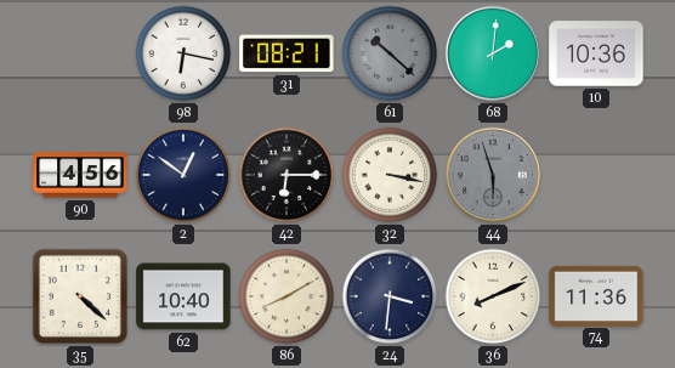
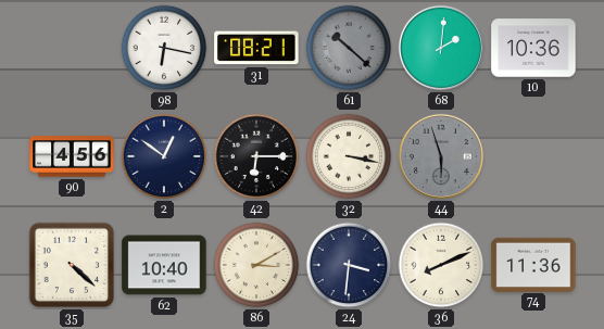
86: 8:10 -> 3:10
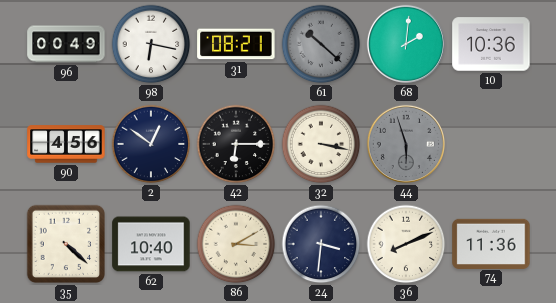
96: none -> 00:49
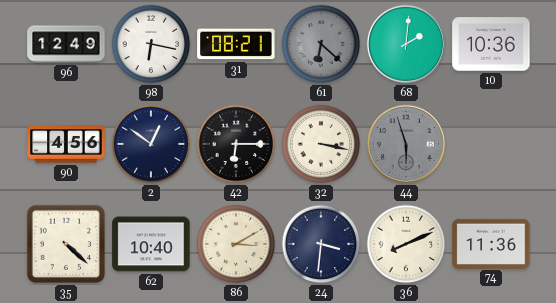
96: 00:49 -> 12:49
61: 10:22 -> 6:22
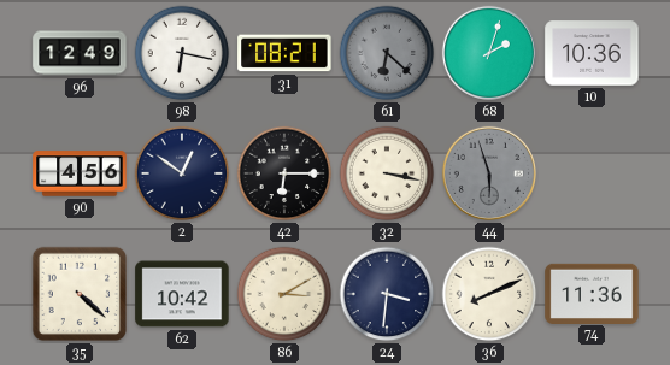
68: 2:01 -> 2:03
62: 10:40 -> 10:42
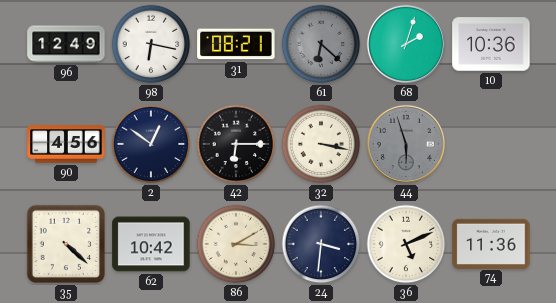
36: 8:11 -> 5:11
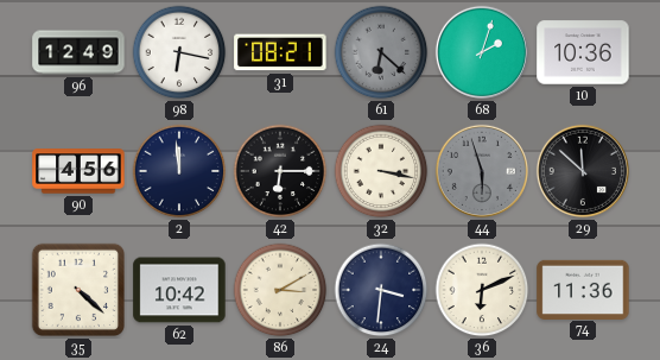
2: 12:51 -> 11:59
29: none -> 11:52
36: 5:11 -> 6:11
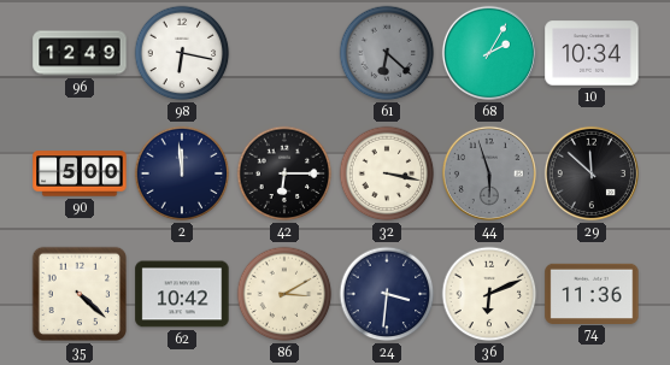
31: 08:21 -> none
68: 2:03 -> 2:05
10: 10:36 -> 10:34
90: 4:56 -> 5:00
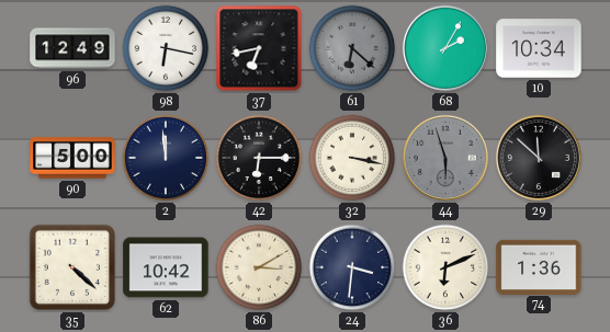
37: none -> 6:43
74: 11:36 -> 1:36
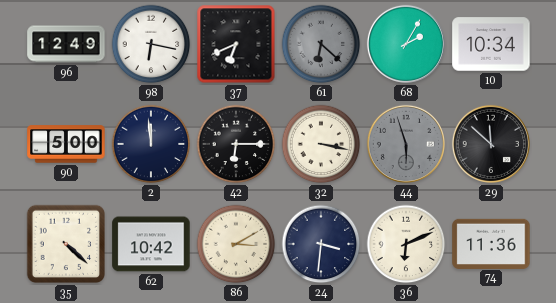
37: 6:43 -> 6:41
74: 1:36 -> 11:36
